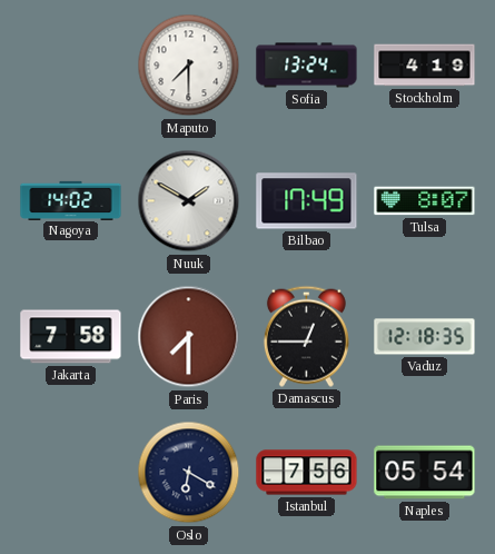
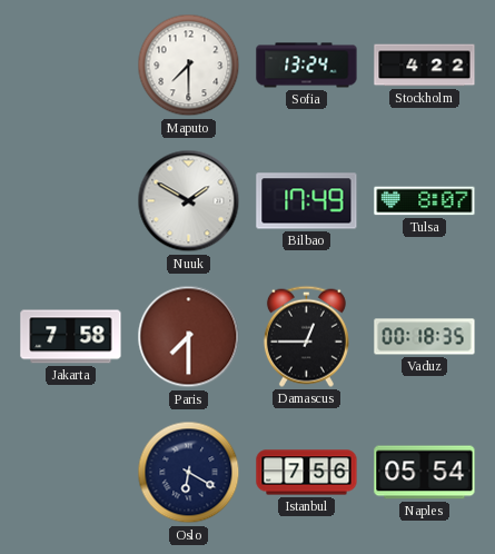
Stockholm: 4:19 -> 4:22
Nagoya: 14:02 -> none
Vaduz: 12:18 -> 00:18
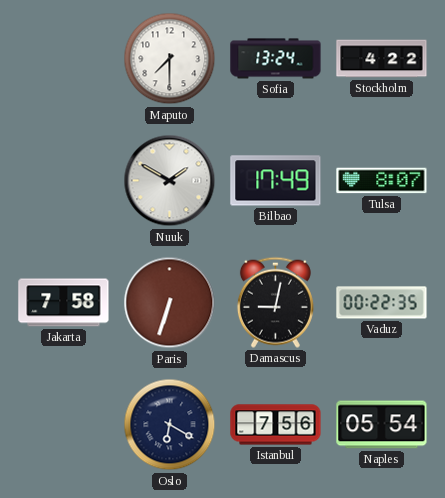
Paris: 7:30 -> 6:33
Damascus: 12:45 -> 9:02
Vaduz: 00:18 -> 00:22
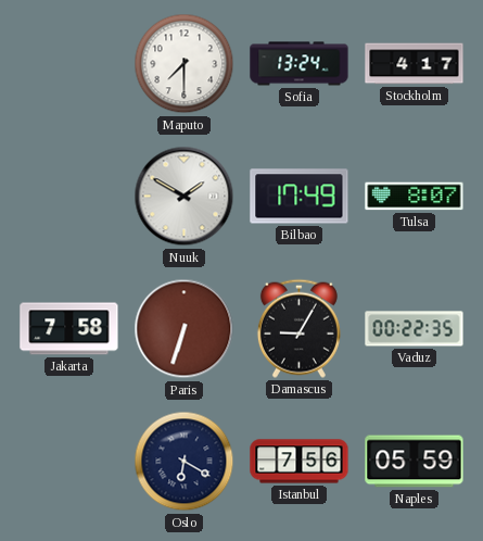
Stockholm: 4:22 -> 4:17
Damascus: 9:02 -> 9:05
Naples: 05:54 -> 05:59
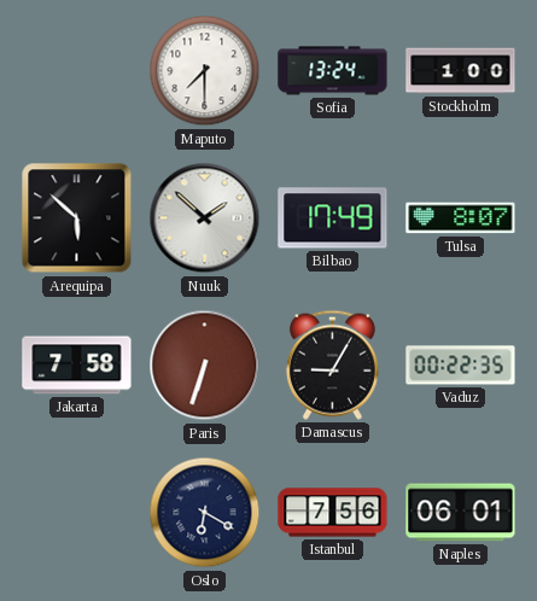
Stockholm: 4:17 -> 1:00
Arequipa: none -> 5:52
Nuuk: 1:50 -> 1:52
Naples: 05:59 -> 06:01
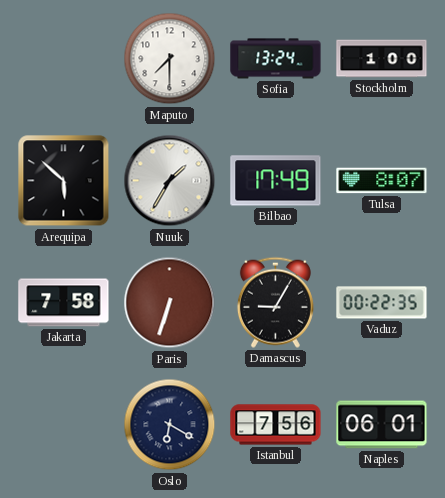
Nuuk: 1:52 -> 1:35
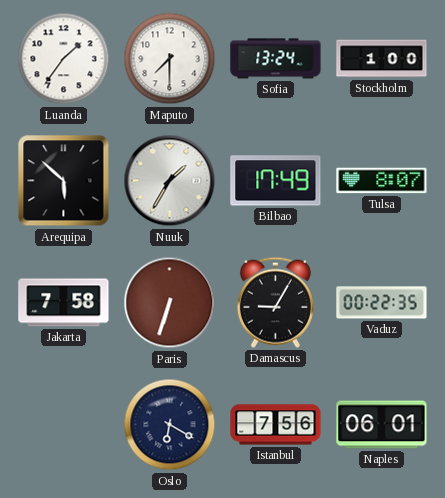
Luanda: none -> 1:36
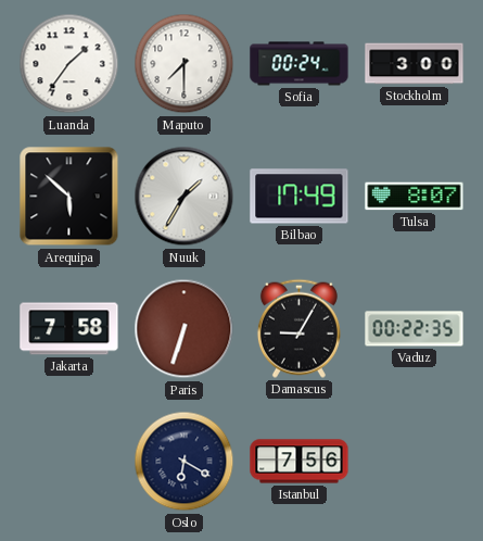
Sofia: 13:24 -> 00:24
Stockholm: 1:00 -> 3:00
Naples: 06:01 -> none
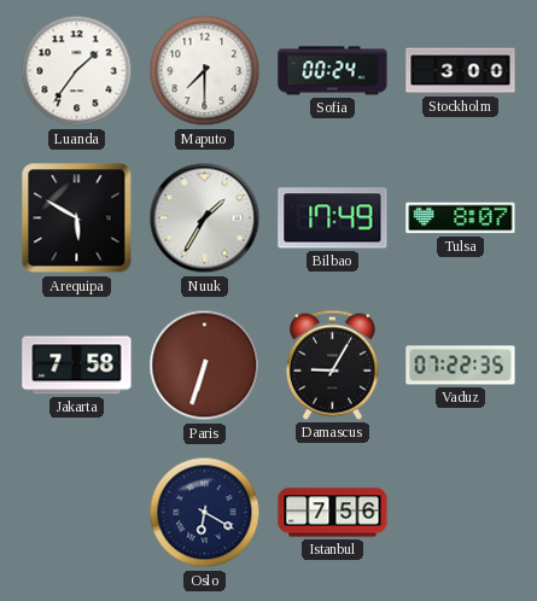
Arequipa: 5:52 -> 5:50
Vaduz: 00:22 -> 07:22
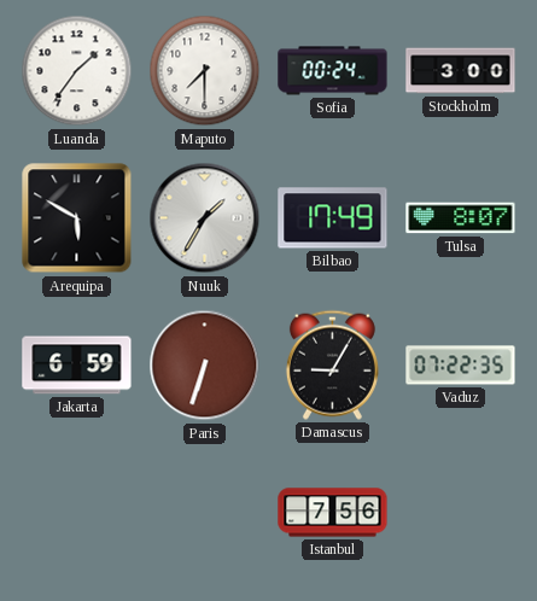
Jakarta: 7:58 -> 6:59
Oslo: 6:20 -> none
